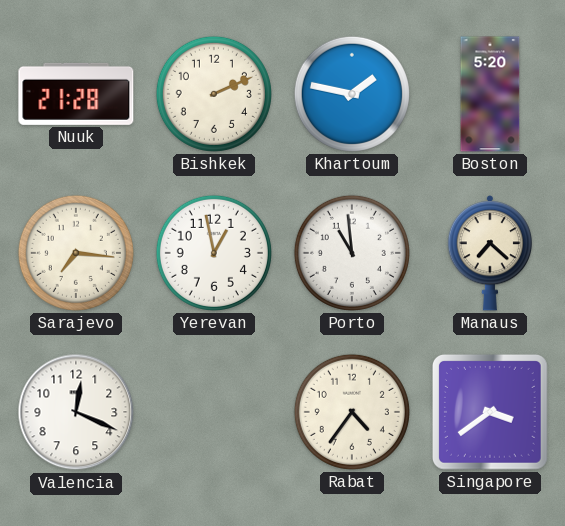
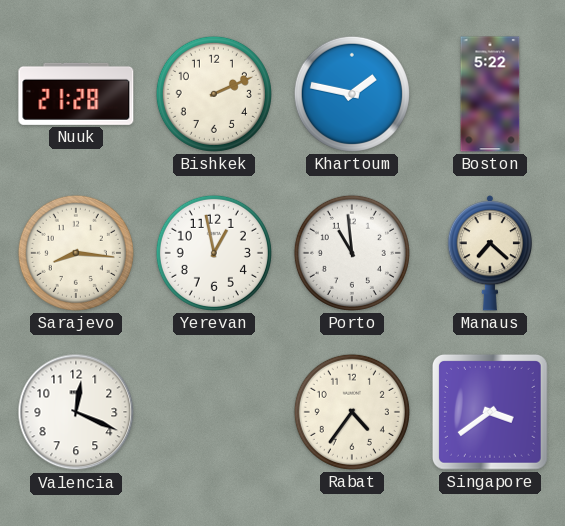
Boston: 5:20 -> 5:22
Sarajevo: 7:16 -> 8:16
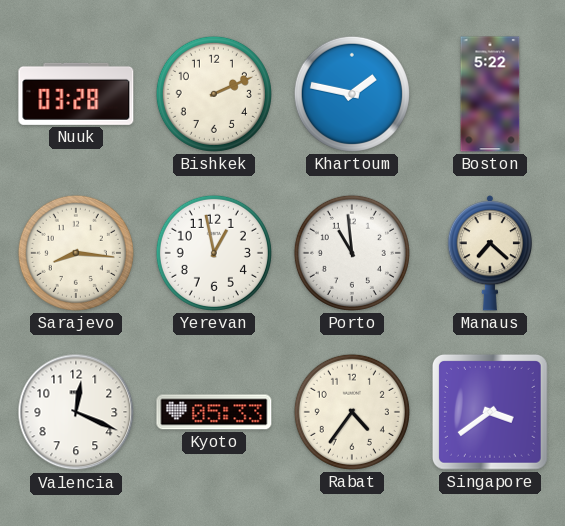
Nuuk: 21:28 -> 03:28
Kyoto: none -> 05:33
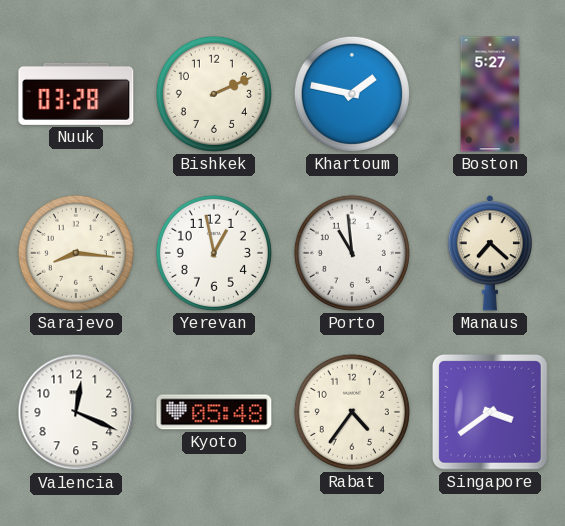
Boston: 5:22 -> 5:27
Kyoto: 05:33 -> 05:48
